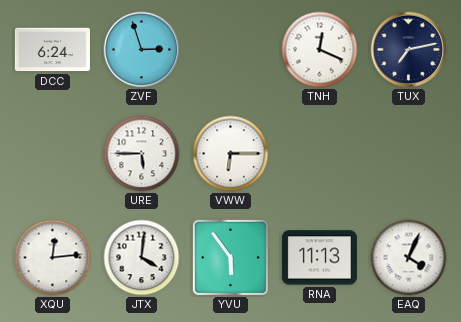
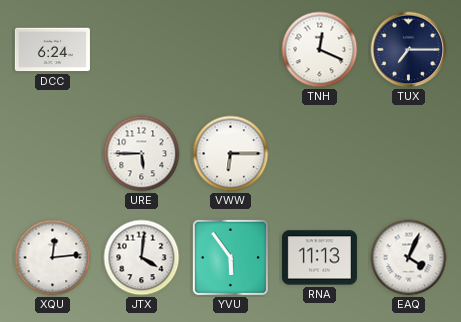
ZVF: 2:57 -> none
TUX: 7:13 -> 7:15
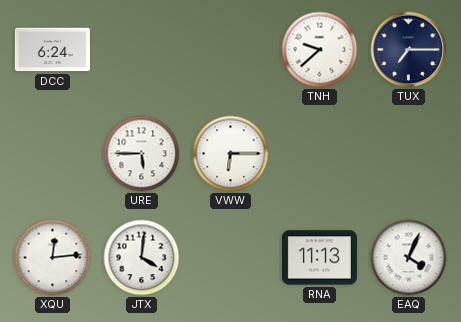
TNH: 12:19 -> 9:38
YVU: 5:54 -> none
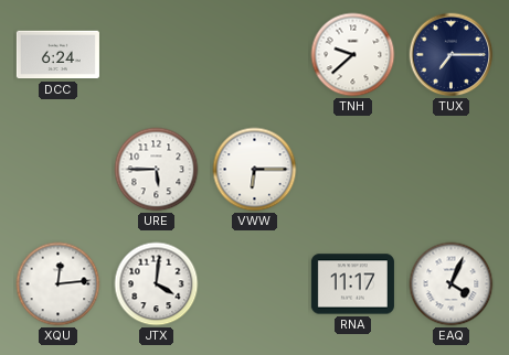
RNA: 11:13 -> 11:17
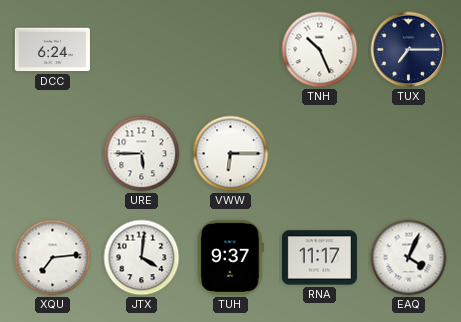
TNH: 9:38 -> 10:26
XQU: 12:14 -> 7:14
TUH: none -> 9:37
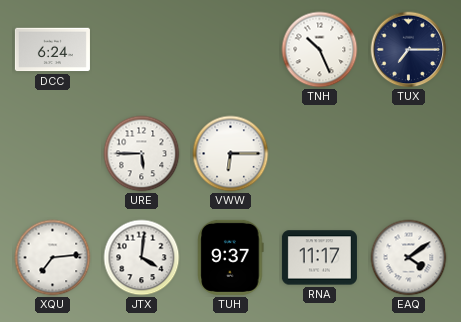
EAQ: 4:04 -> 4:09
